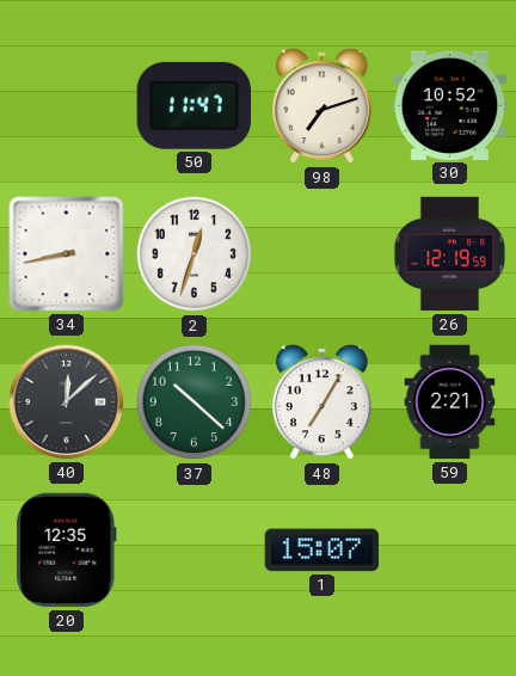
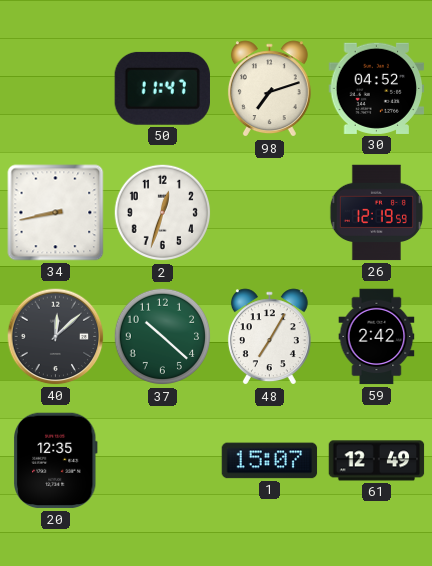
30: 10:52 -> 04:52
59: 2:21 -> 2:42
61: none -> 12:49
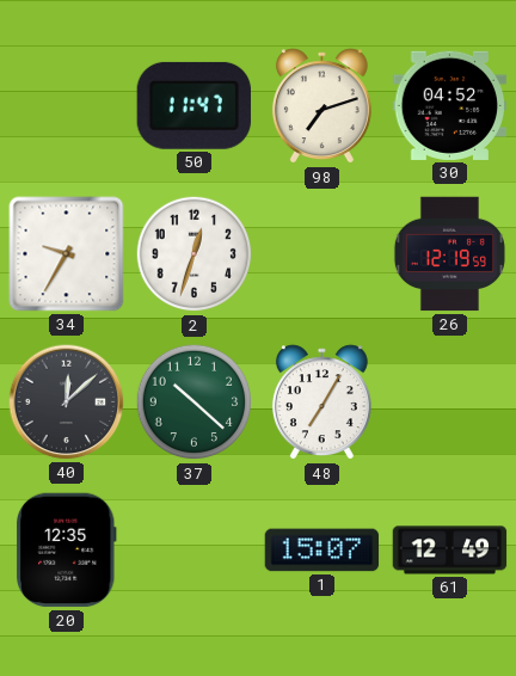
34: 8:43 -> 9:35
59: 2:42 -> none
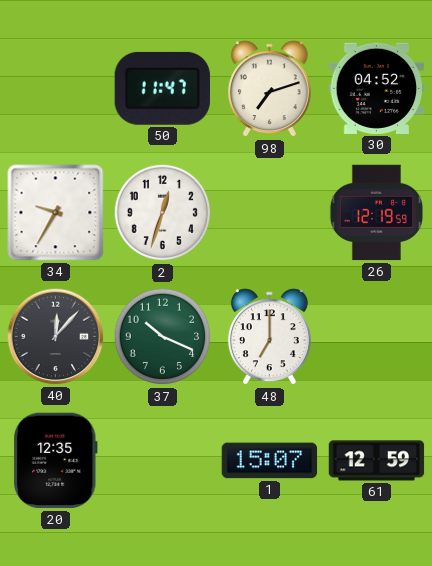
40: 12:08 -> 12:07
37: 10:22 -> 10:19
48: 7:05 -> 7:00
61: 12:49 -> 12:59
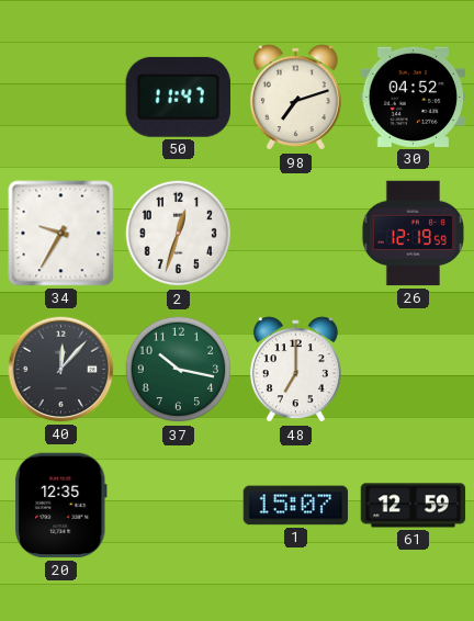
37: 10:19 -> 10:17
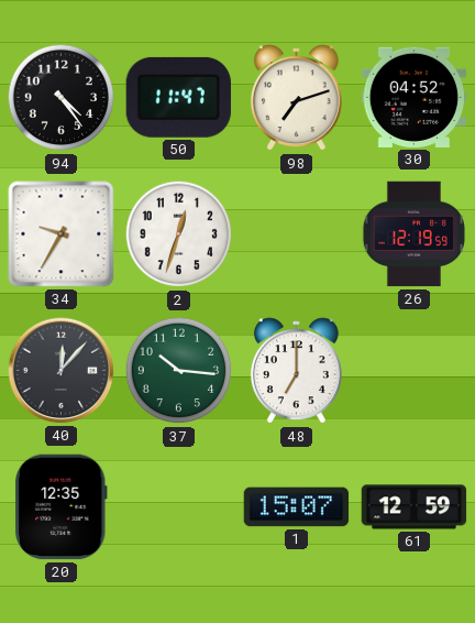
94: none -> 4:24
37: 10:17 -> 10:16
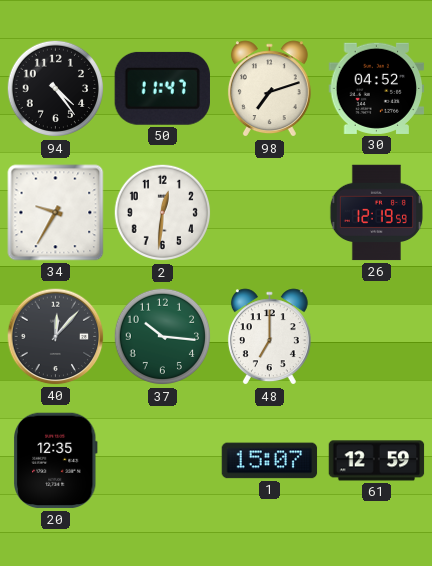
2: 12:33 -> 12:31
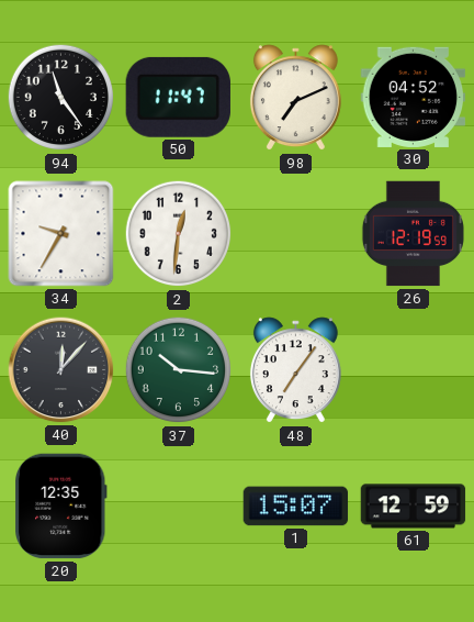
94: 4:24 -> 11:24
98: 7:12 -> 7:11
48: 7:00 -> 7:06
